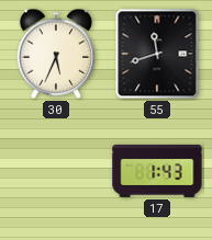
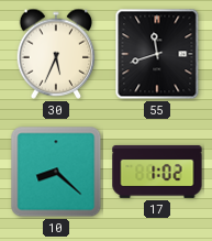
10: none -> 8:22
17: 1:43 -> 1:02
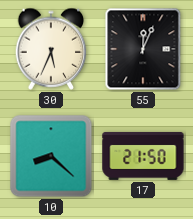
55: 11:42 -> 12:04
17: 1:02 -> 21:50
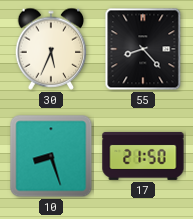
55: 12:04 -> 8:23
10: 8:22 -> 8:27
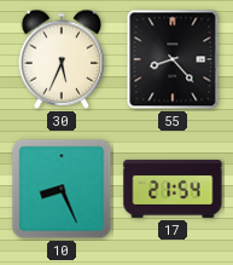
10: 8:27 -> 8:26
17: 21:50 -> 21:54
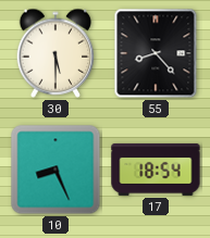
30: 5:34 -> 5:30
17: 21:54 -> 18:54
